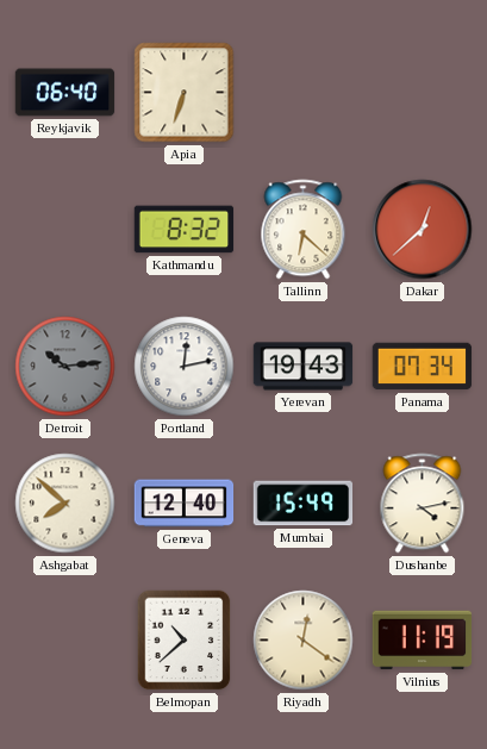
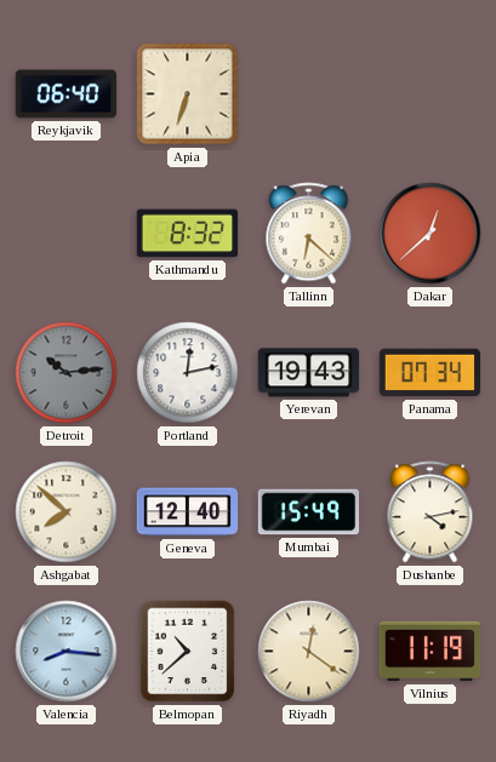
Valencia: none -> 8:16
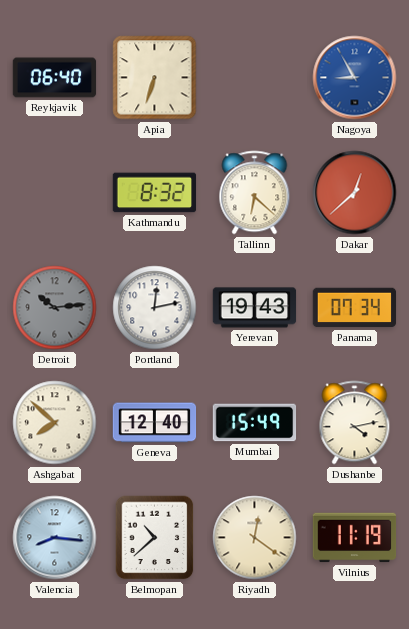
Nagoya: none -> 8:55
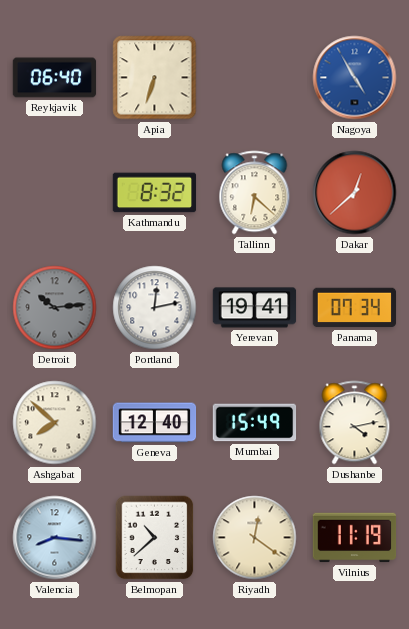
Nagoya: 8:55 -> 4:55
Yerevan: 19:43 -> 19:41
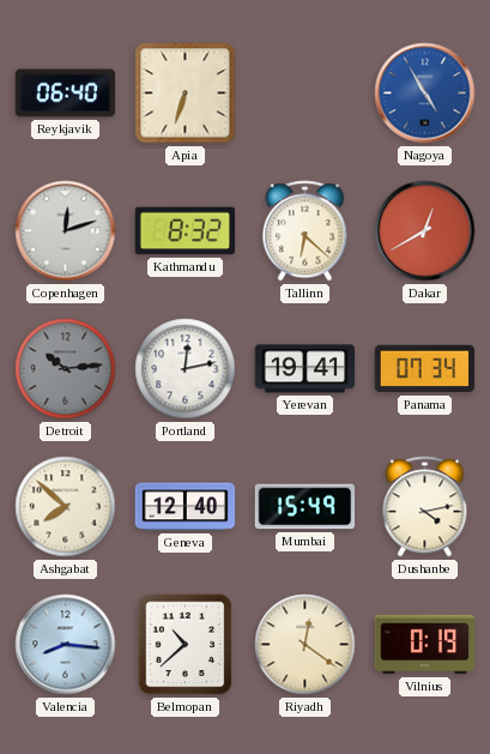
Copenhagen: none -> 12:12
Dakar: 12:38 -> 12:40
Vilnius: 11:19 -> 0:19
